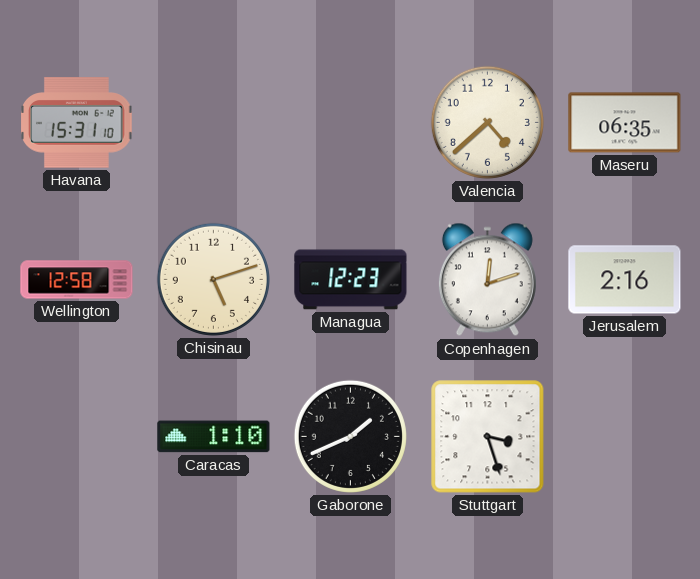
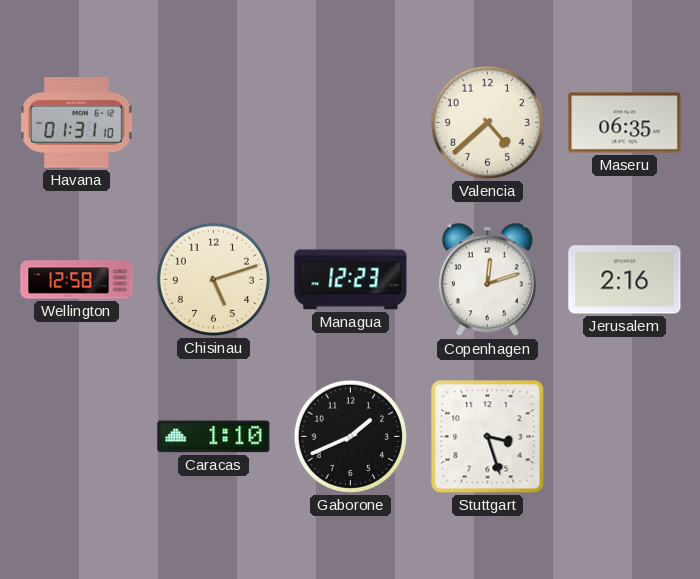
Havana: 15:31 -> 01:31
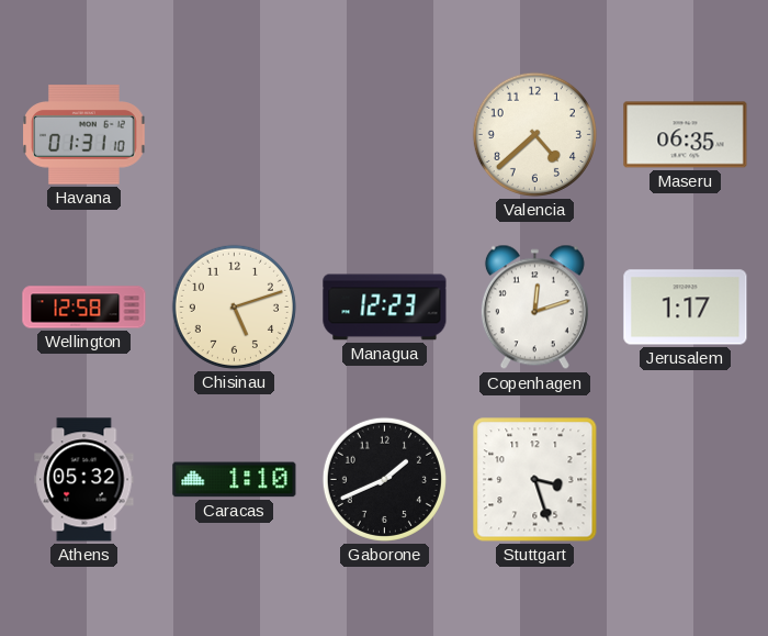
Jerusalem: 2:16 -> 1:17
Athens: none -> 05:32
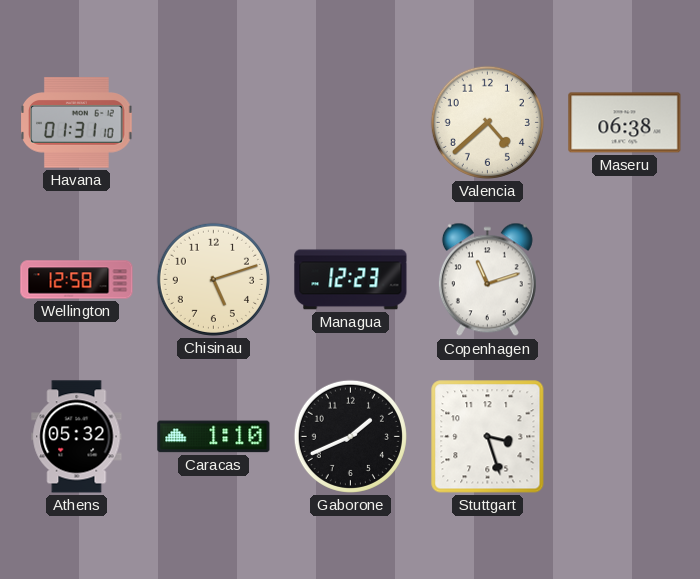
Maseru: 06:35 -> 06:38
Copenhagen: 12:12 -> 11:12
Jerusalem: 1:17 -> none
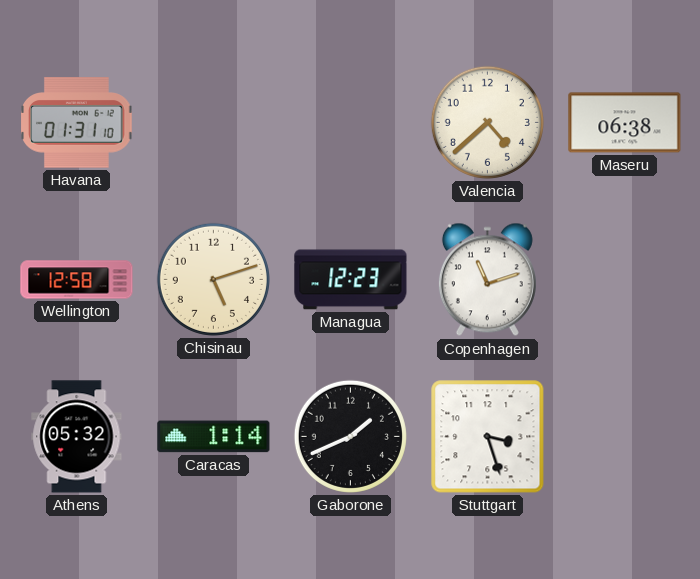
Caracas: 1:10 -> 1:14
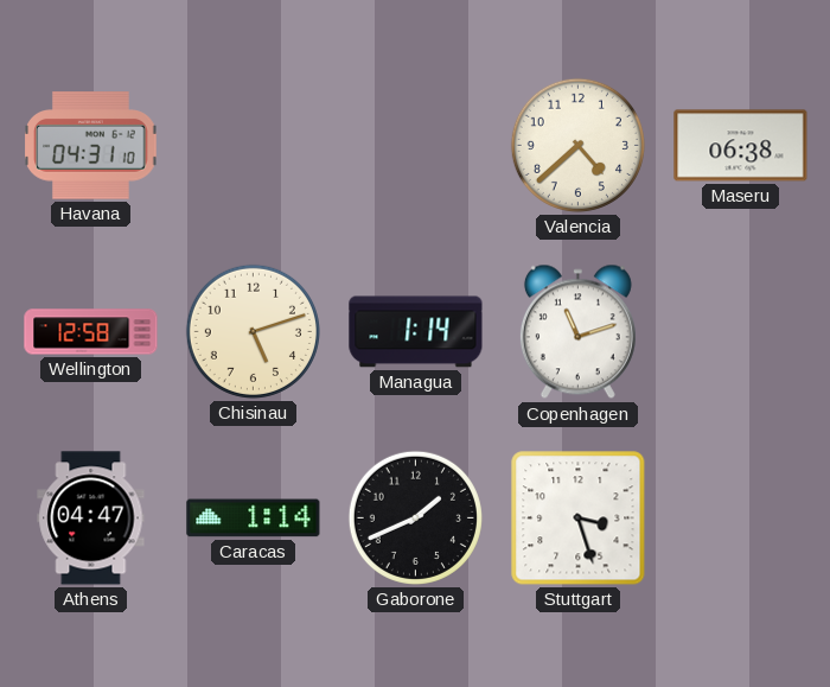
Havana: 01:31 -> 04:31
Managua: 12:23 -> 1:14
Athens: 05:32 -> 04:47
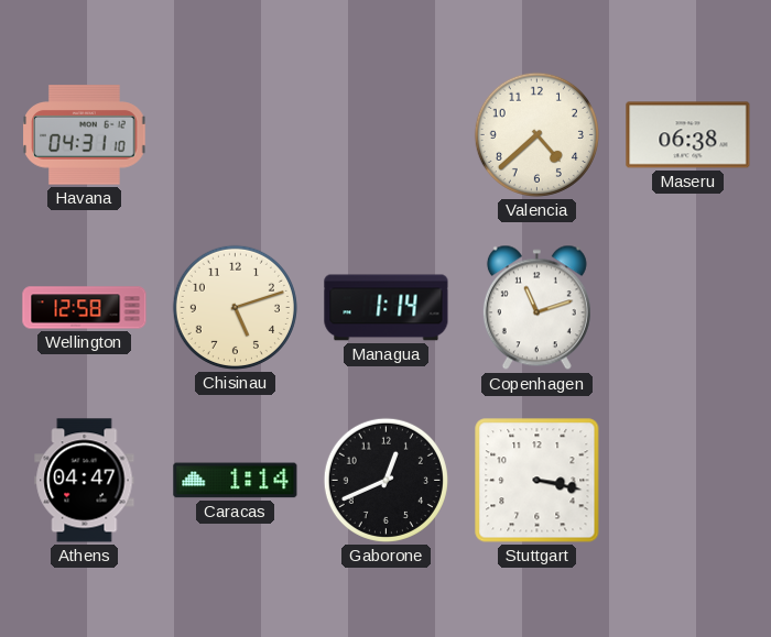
Gaborone: 1:41 -> 12:41
Stuttgart: 3:27 -> 3:17
